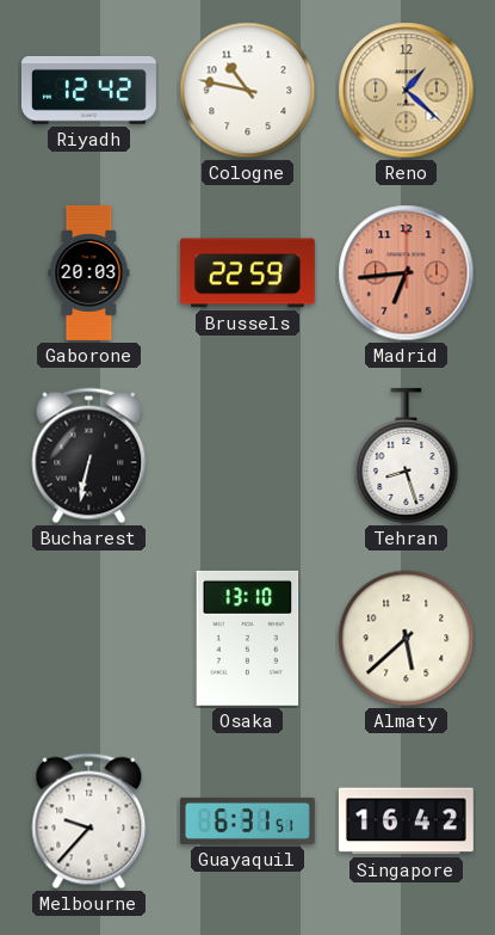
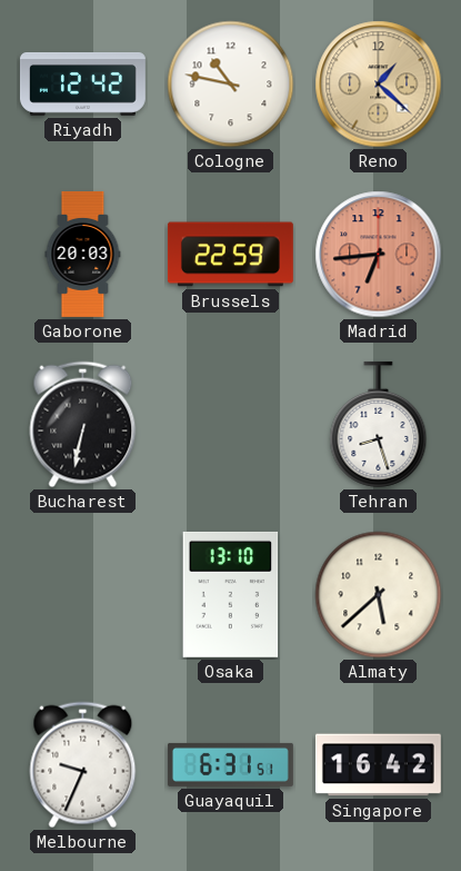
Melbourne: 9:37 -> 9:34
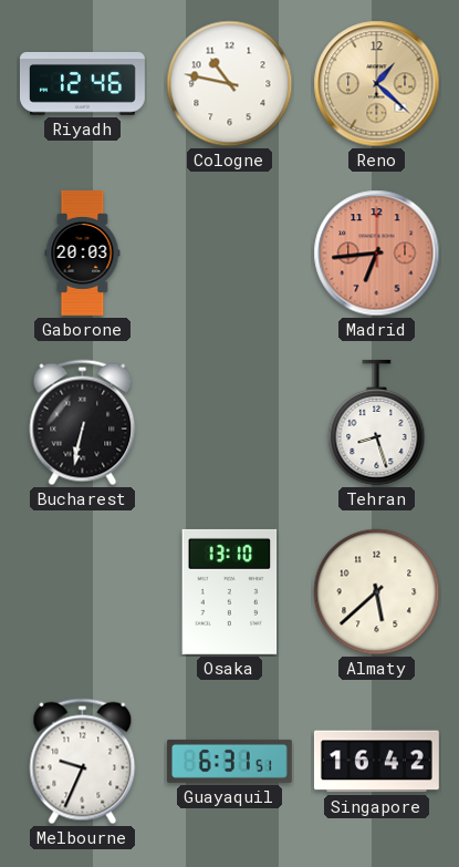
Riyadh: 12:42 -> 12:46
Brussels: 22:59 -> none
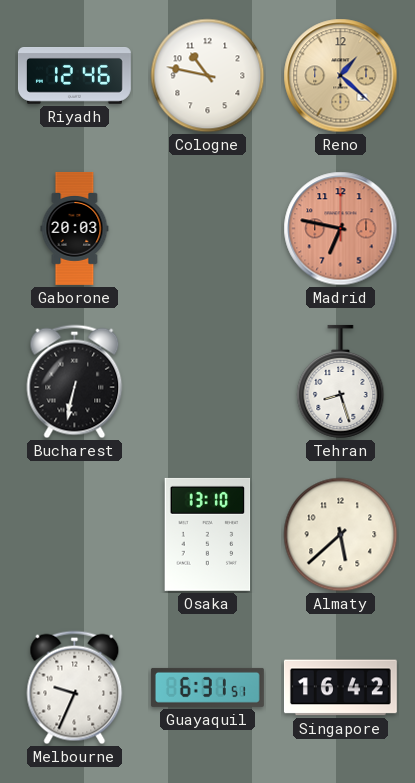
Madrid: 6:44 -> 6:47
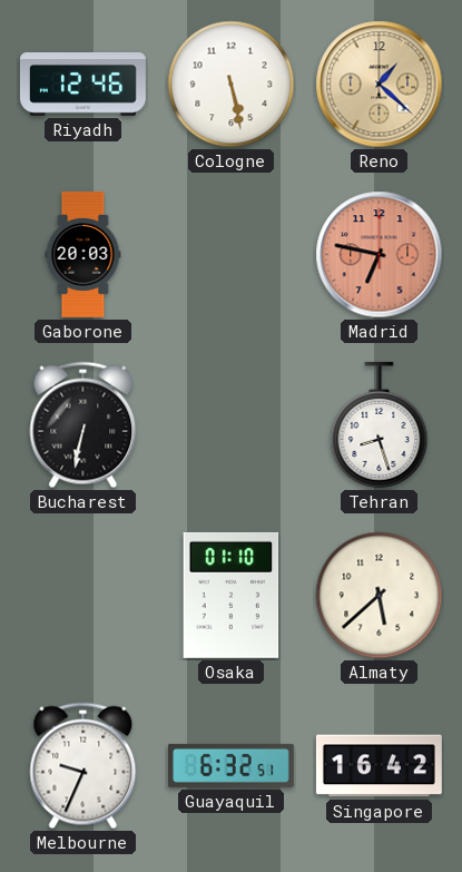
Cologne: 10:47 -> 5:28
Osaka: 13:10 -> 01:10
Guayaquil: 6:31 -> 6:32
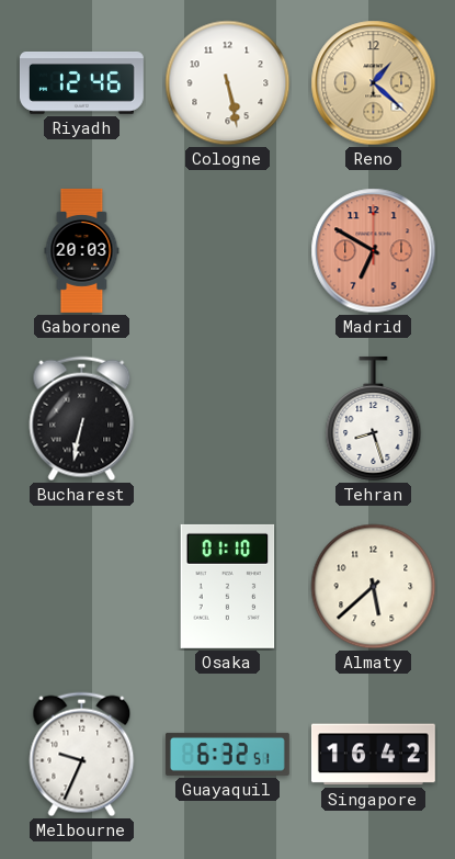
Madrid: 6:47 -> 6:50
